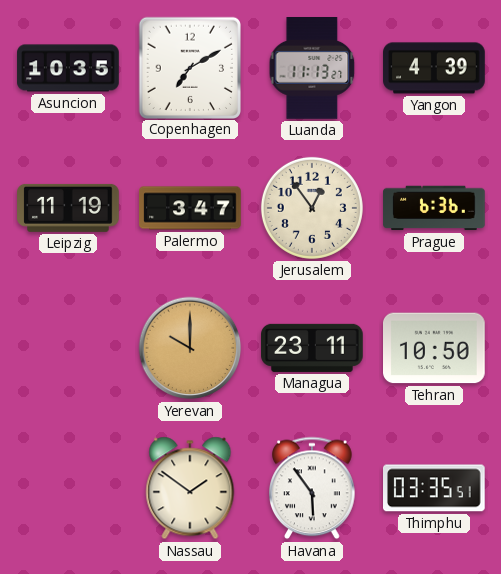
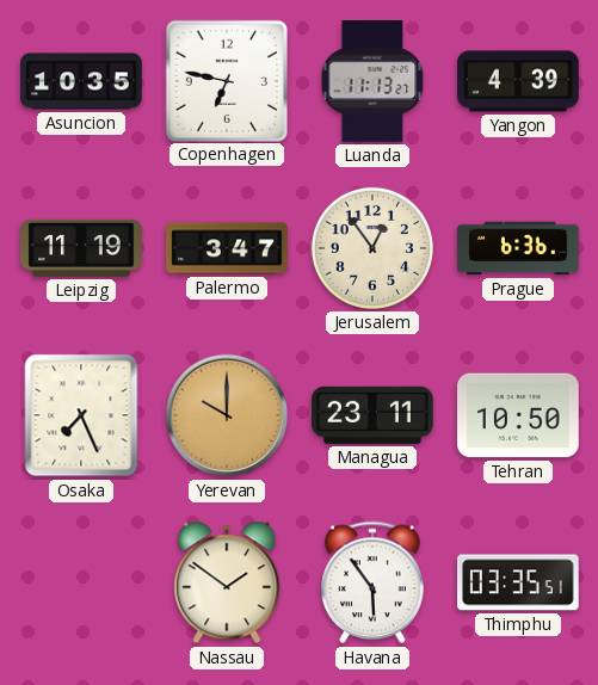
Copenhagen: 7:10 -> 6:47
Osaka: none -> 7:26
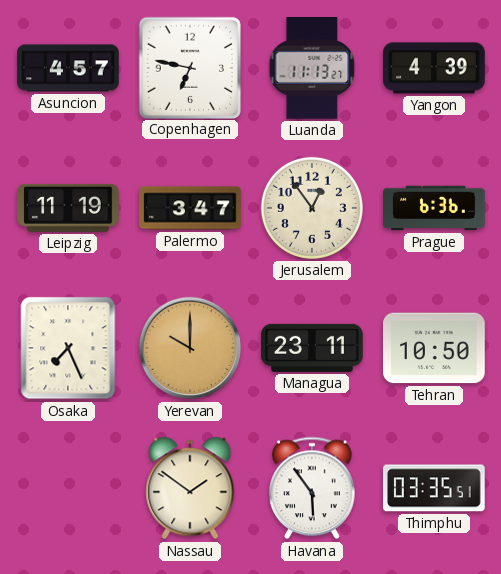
Asuncion: 10:35 -> 4:57
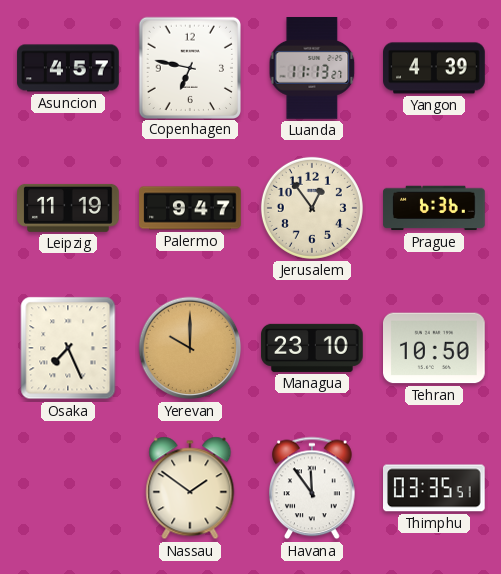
Palermo: 3:47 -> 9:47
Managua: 23:11 -> 23:10
Havana: 5:54 -> 11:54
